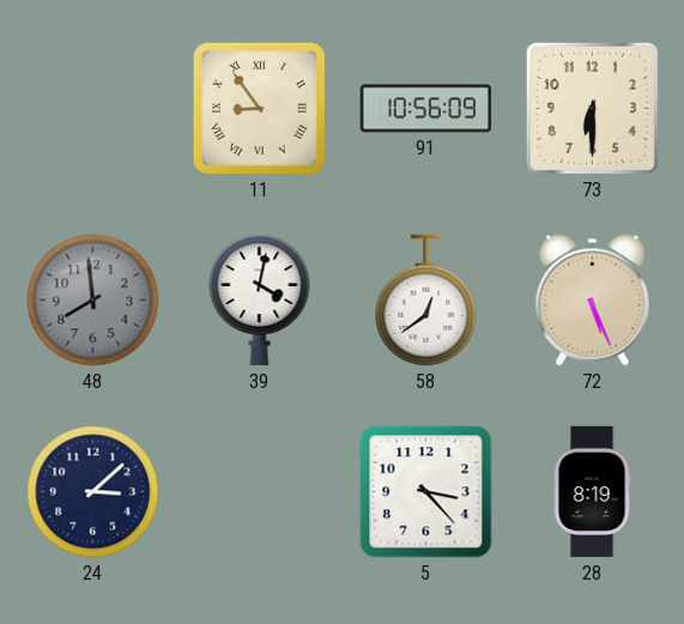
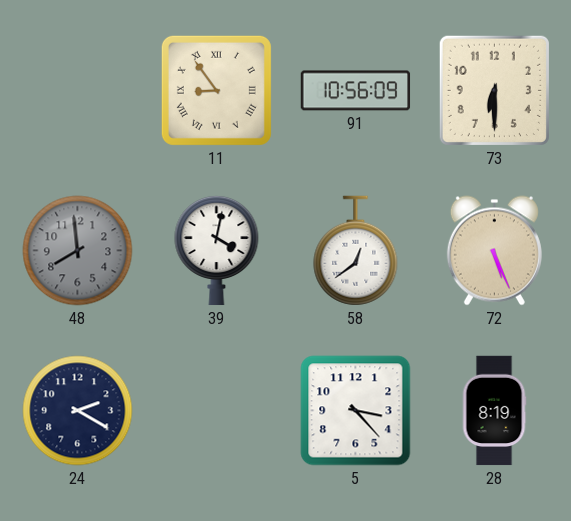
24: 3:08 -> 2:20
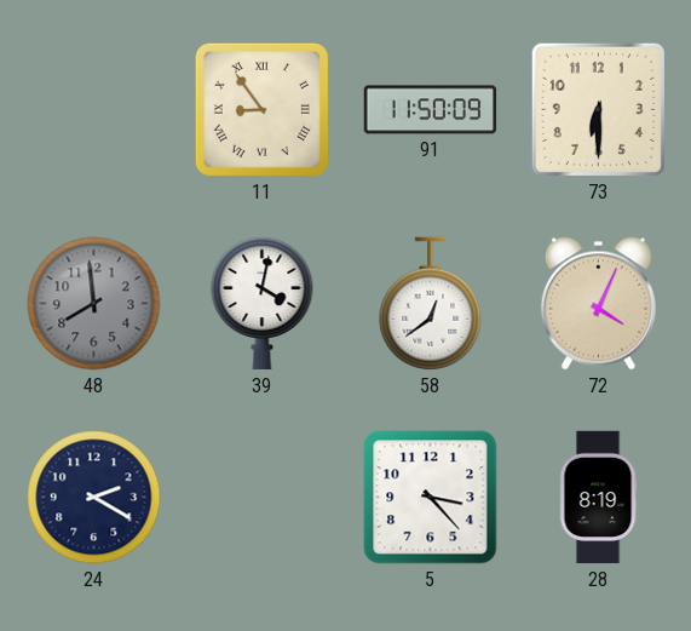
91: 10:56 -> 11:50
72: 5:26 -> 4:04
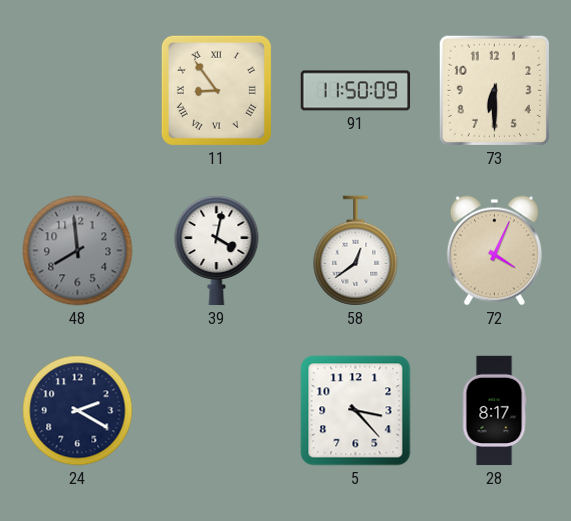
28: 8:19 -> 8:17
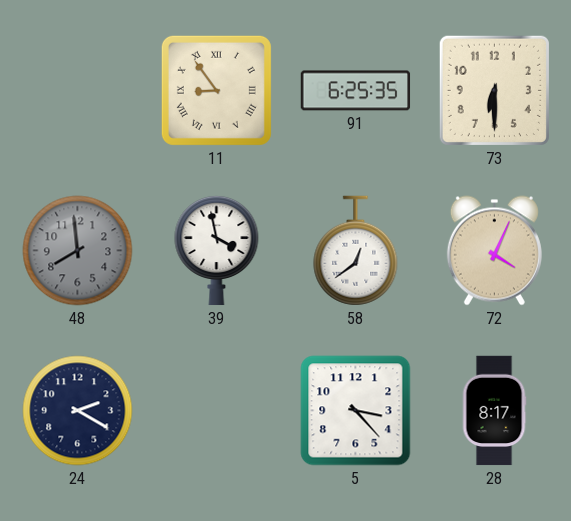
91: 11:50 -> 6:25
39: 4:02 -> 3:58
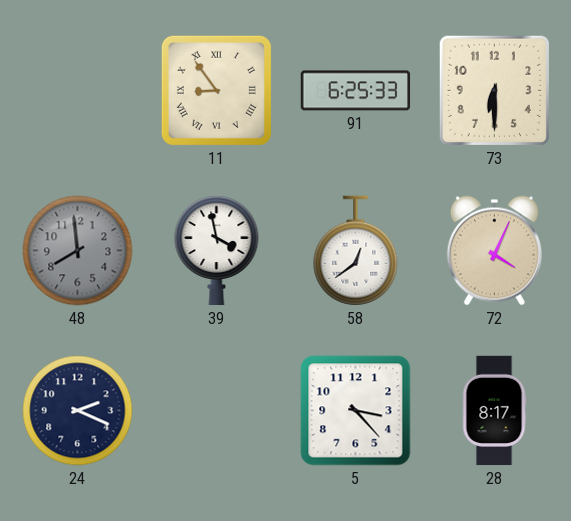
91: 6:25:35 -> 6:25:33
24: 2:20 -> 2:19
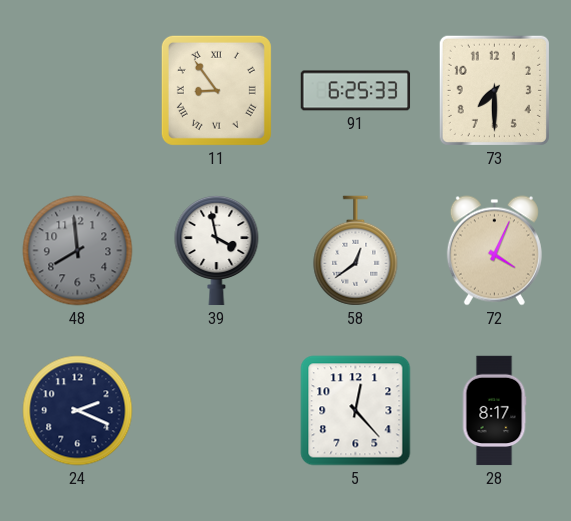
73: 6:30 -> 7:30
5: 3:23 -> 12:23
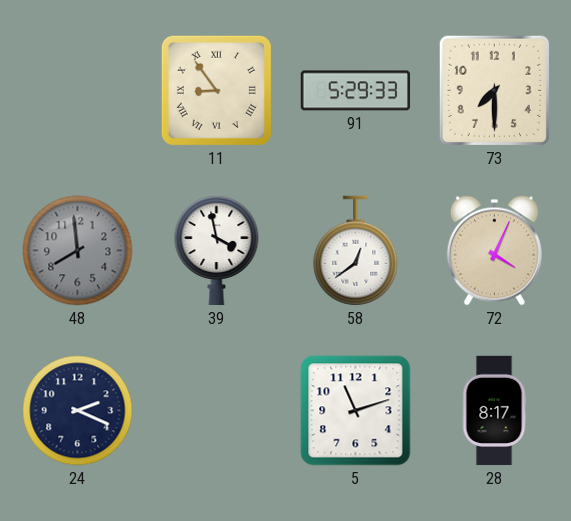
91: 6:25 -> 5:29
5: 12:23 -> 11:12
